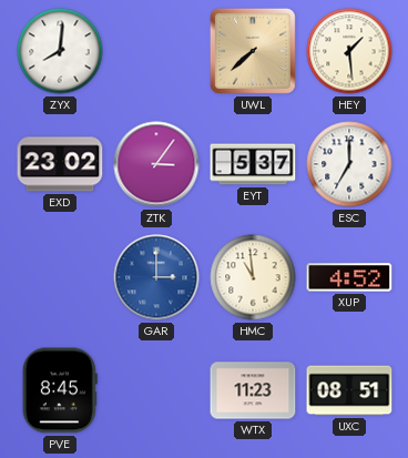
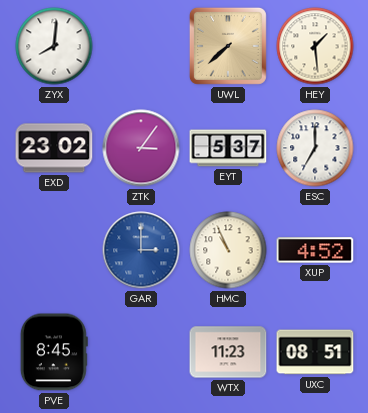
HMC: 10:59 -> 10:56
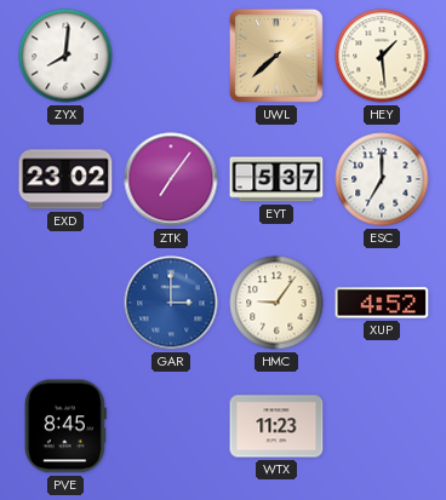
ZTK: 3:06 -> 7:06
HMC: 10:56 -> 9:06
UXC: 08:51 -> none
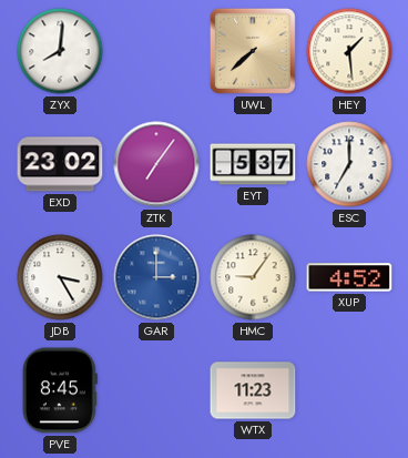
JDB: none -> 3:25
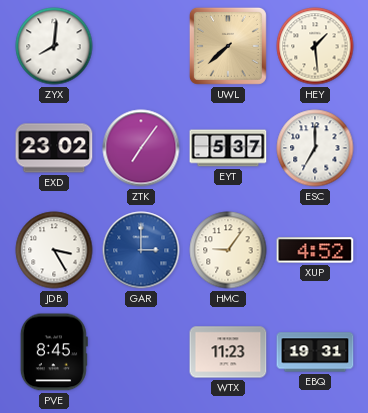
EBQ: none -> 19:31
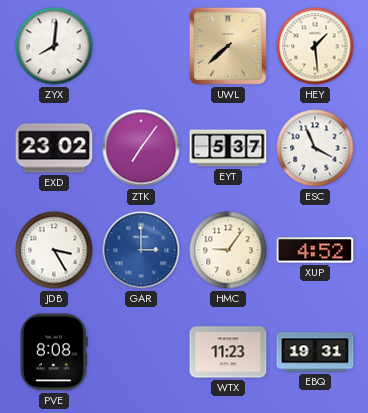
ESC: 7:00 -> 3:56
PVE: 8:45 -> 8:08
